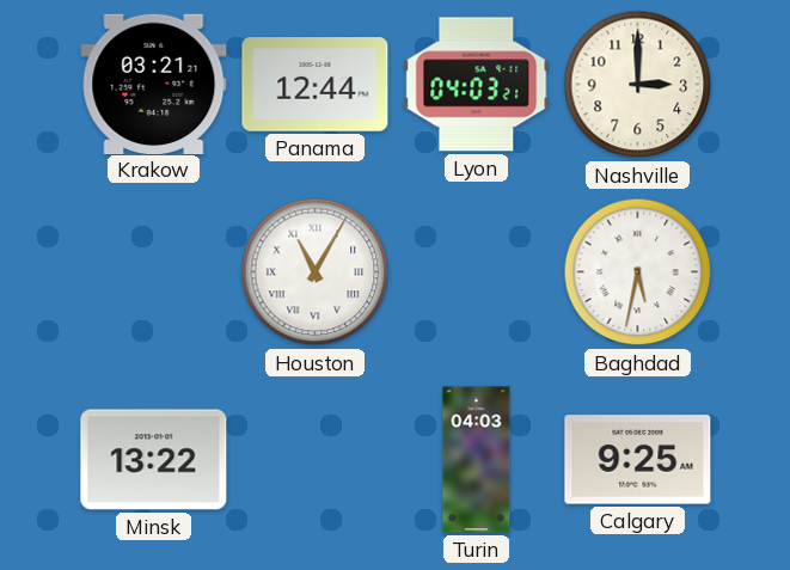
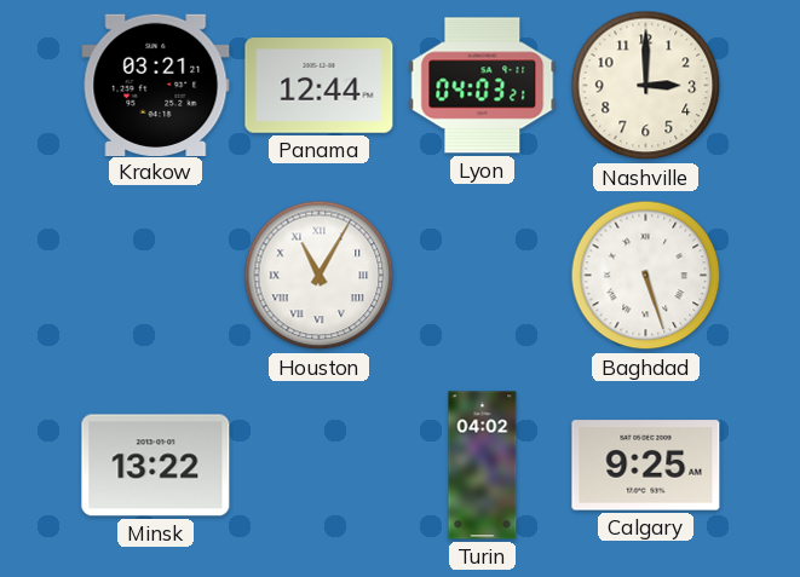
Baghdad: 5:32 -> 5:27
Turin: 04:03 -> 04:02
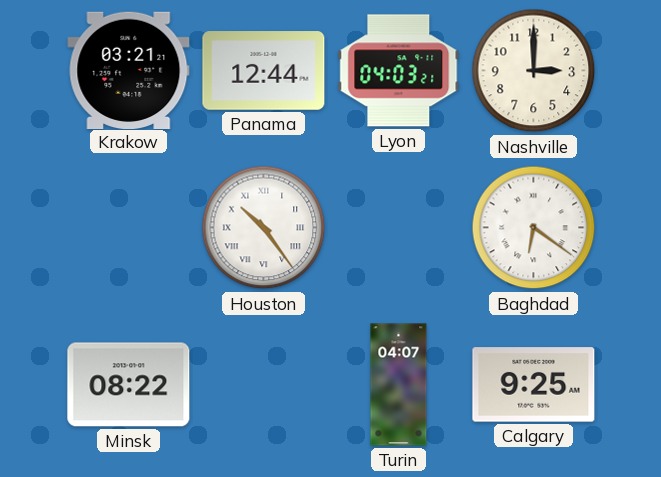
Houston: 11:05 -> 10:24
Baghdad: 5:27 -> 6:21
Minsk: 13:22 -> 08:22
Turin: 04:02 -> 04:07
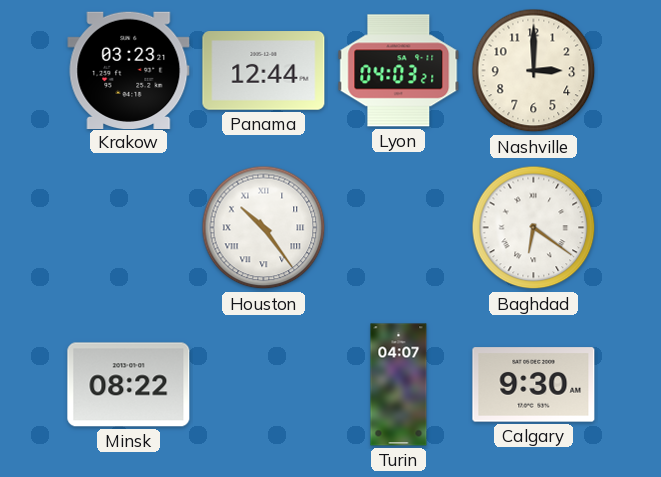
Krakow: 03:21 -> 03:23
Calgary: 9:25 -> 9:30
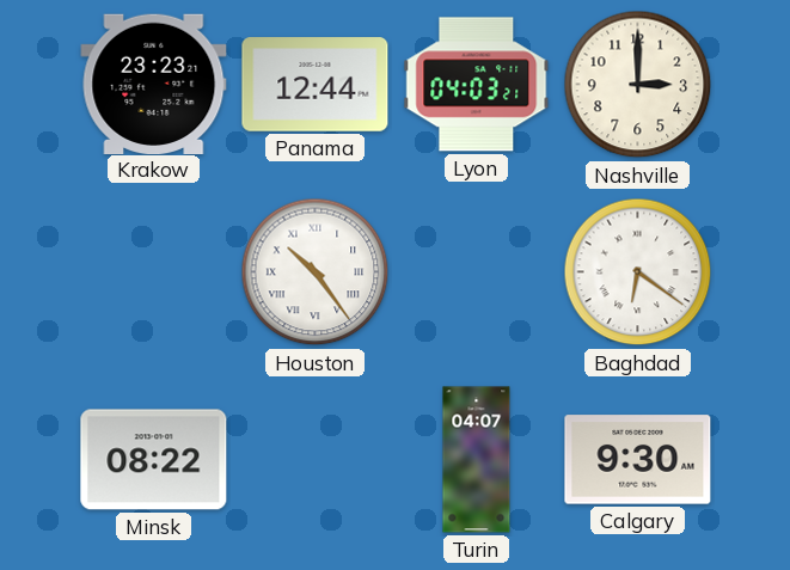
Krakow: 03:23 -> 23:23
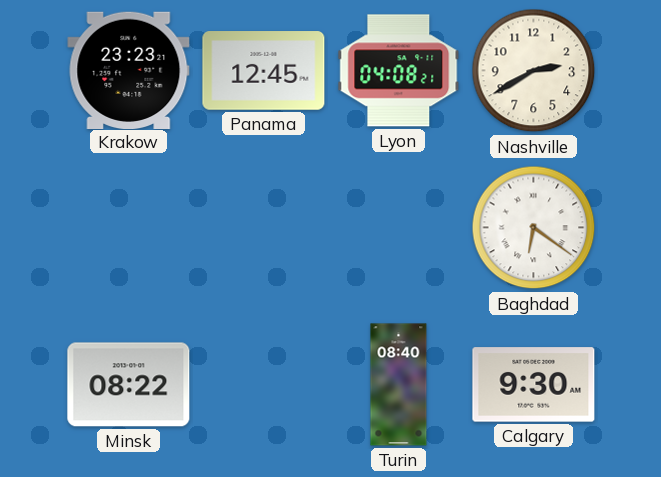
Panama: 12:44 -> 12:45
Lyon: 04:03 -> 04:08
Nashville: 3:00 -> 2:40
Houston: 10:24 -> none
Turin: 04:07 -> 08:40
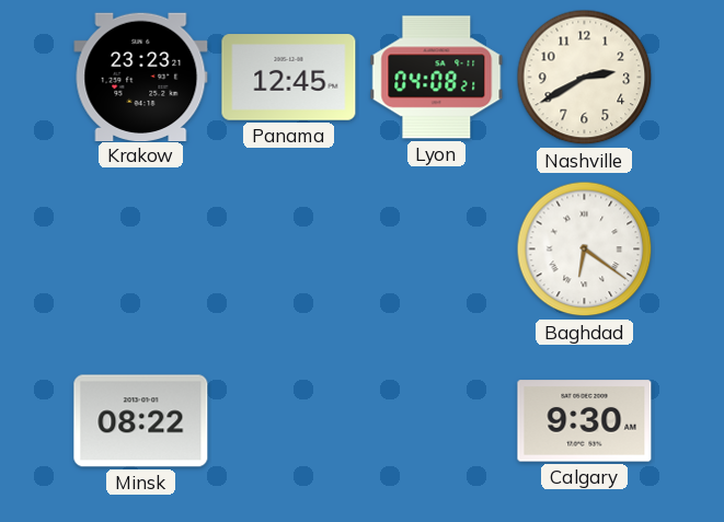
Turin: 08:40 -> none
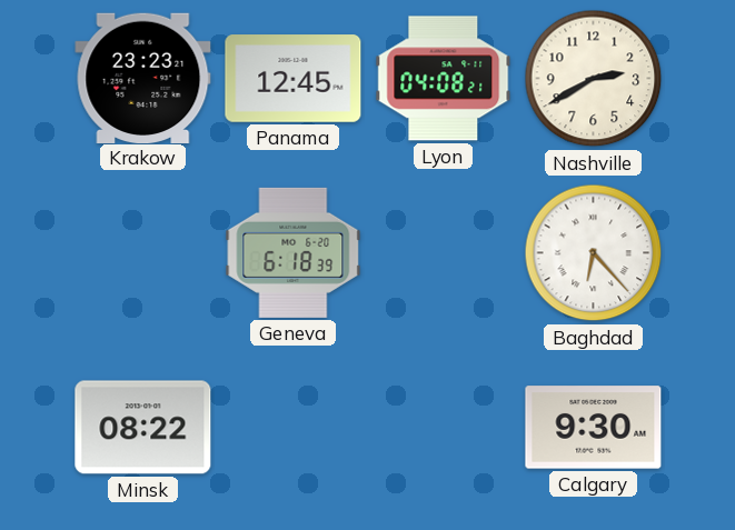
Geneva: none -> 6:18
Baghdad: 6:21 -> 6:23
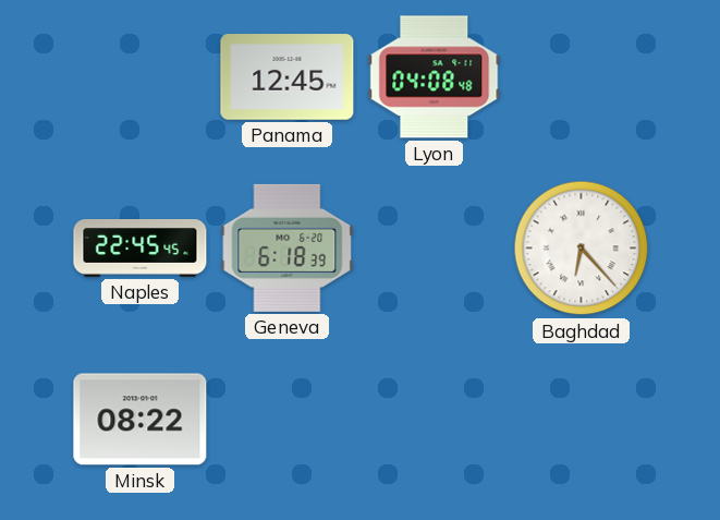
Krakow: 23:23 -> none
Lyon: 04:08:21 -> 04:08:48
Nashville: 2:40 -> none
Naples: none -> 22:45
Calgary: 9:30 -> none
